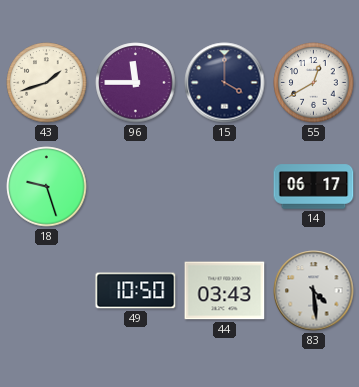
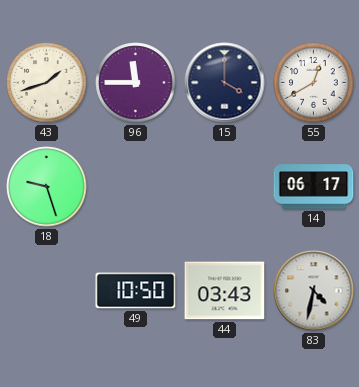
83: 4:29 -> 4:32
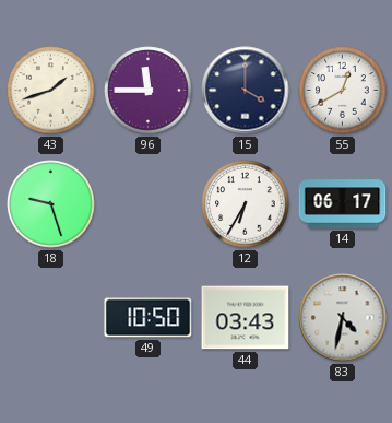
12: none -> 6:35
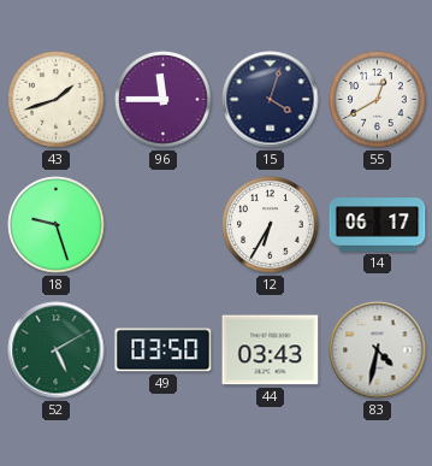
15: 4:00 -> 4:03
52: none -> 5:10
49: 10:50 -> 03:50
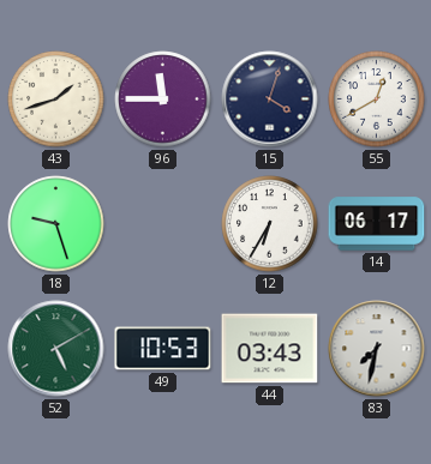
49: 03:50 -> 10:53
83: 4:32 -> 7:32
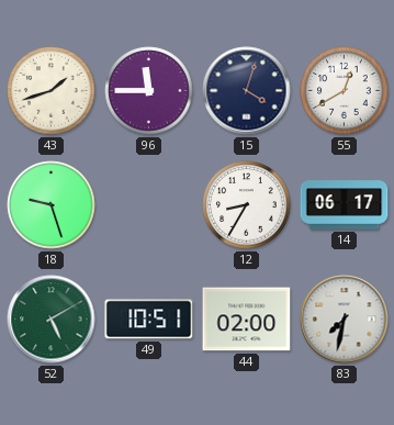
12: 6:35 -> 8:35
49: 10:53 -> 10:51
44: 03:43 -> 02:00
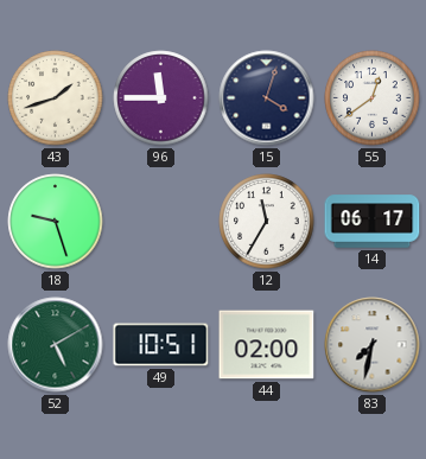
55: 12:40 -> 12:39
12: 8:35 -> 11:35
